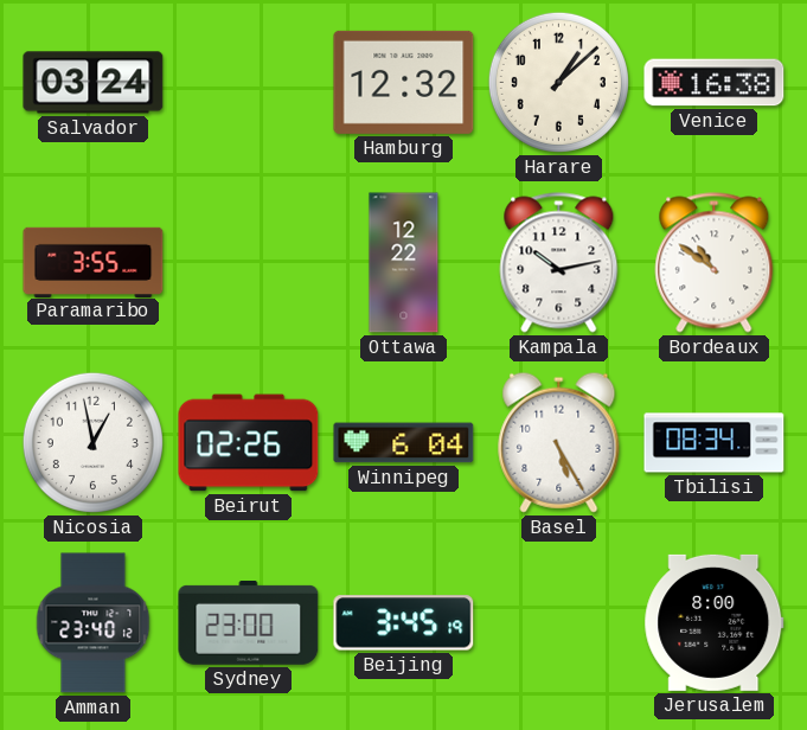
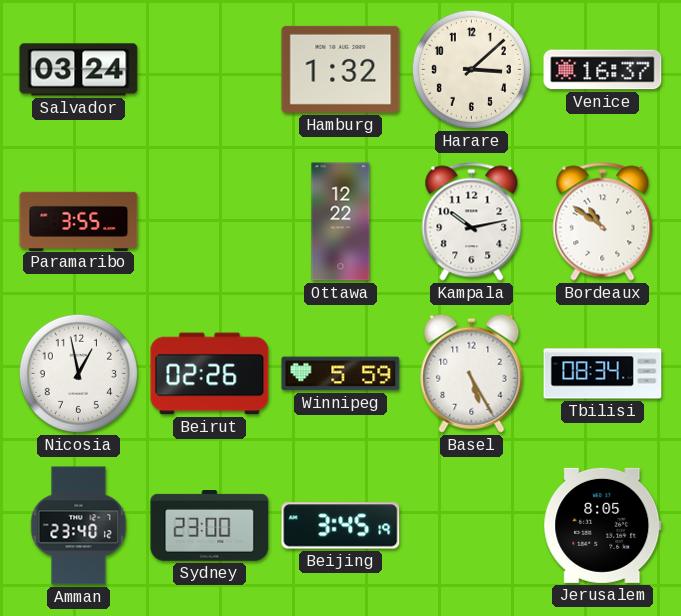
Hamburg: 12:32 -> 1:32
Harare: 1:08 -> 3:08
Venice: 16:38 -> 16:37
Winnipeg: 6:04 -> 5:59
Jerusalem: 8:00 -> 8:05
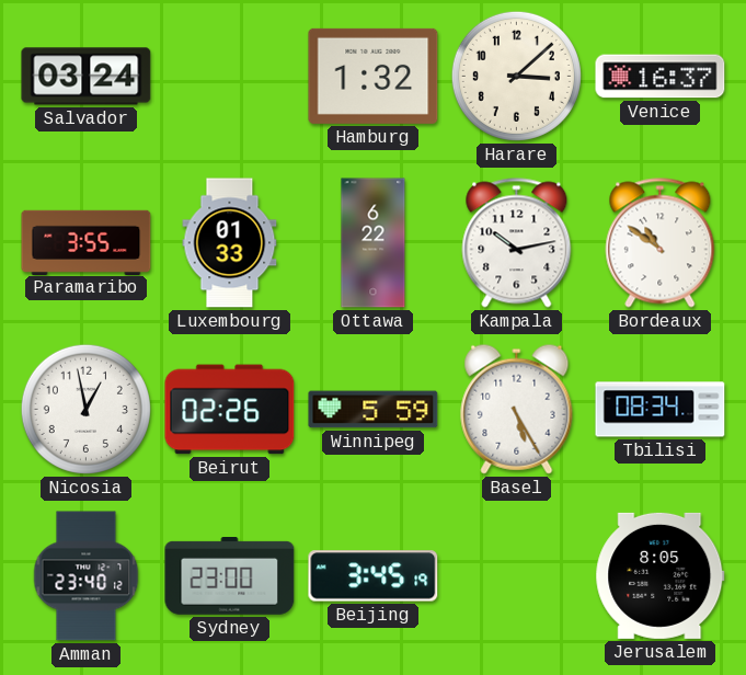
Luxembourg: none -> 01:33
Ottawa: 12:22 -> 6:22
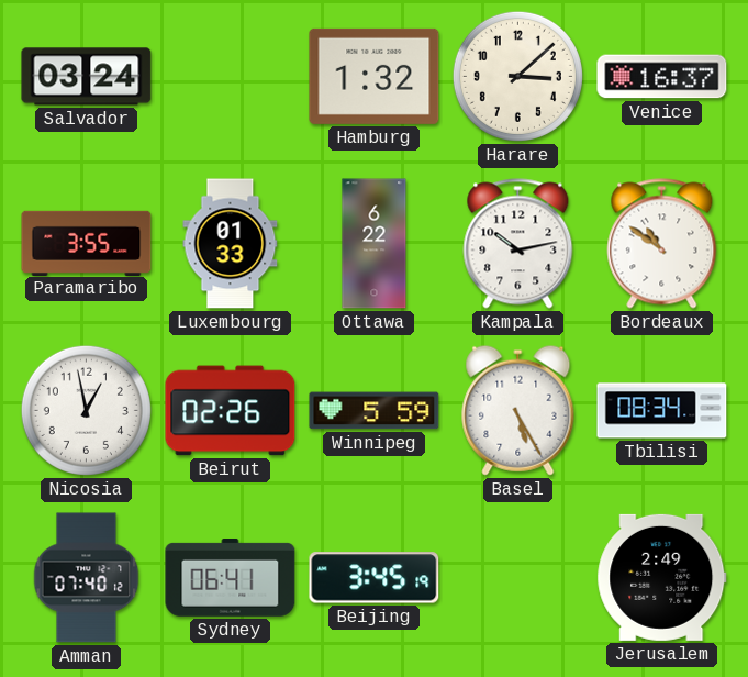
Amman: 23:40 -> 07:40
Sydney: 23:00 -> 06:41
Jerusalem: 8:05 -> 2:49
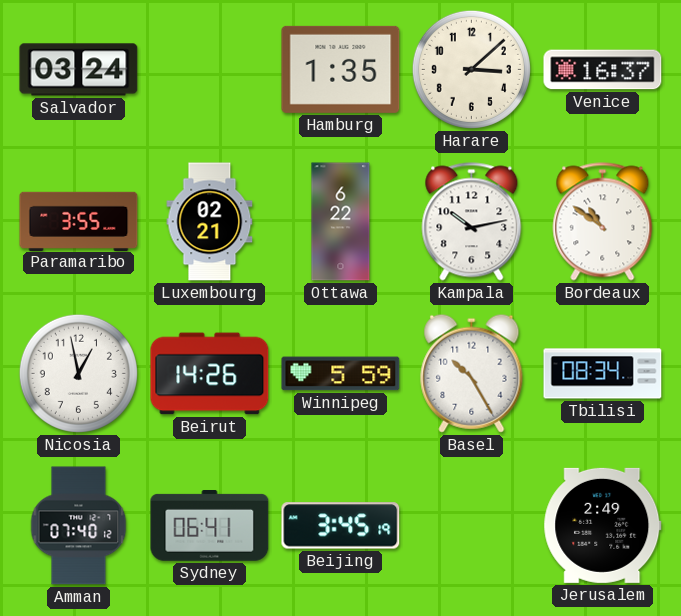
Hamburg: 1:32 -> 1:35
Luxembourg: 01:33 -> 02:21
Beirut: 02:26 -> 14:26
Basel: 5:25 -> 10:25
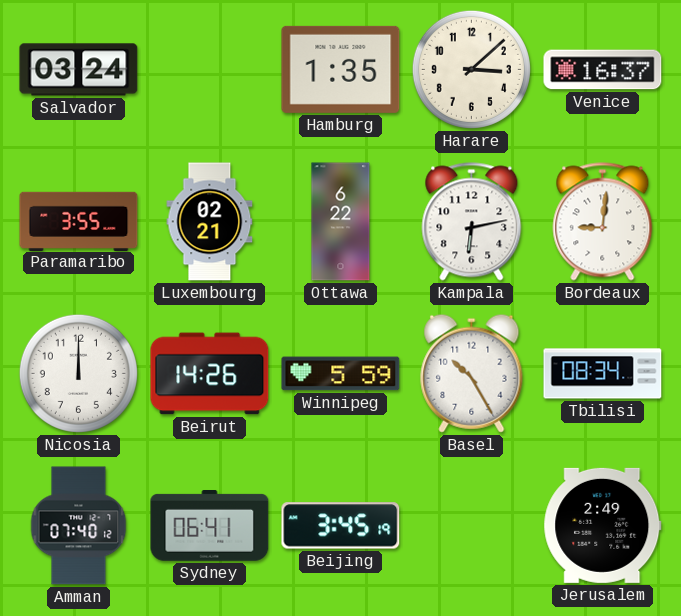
Kampala: 10:13 -> 6:13
Bordeaux: 10:51 -> 9:01
Nicosia: 12:58 -> 12:00
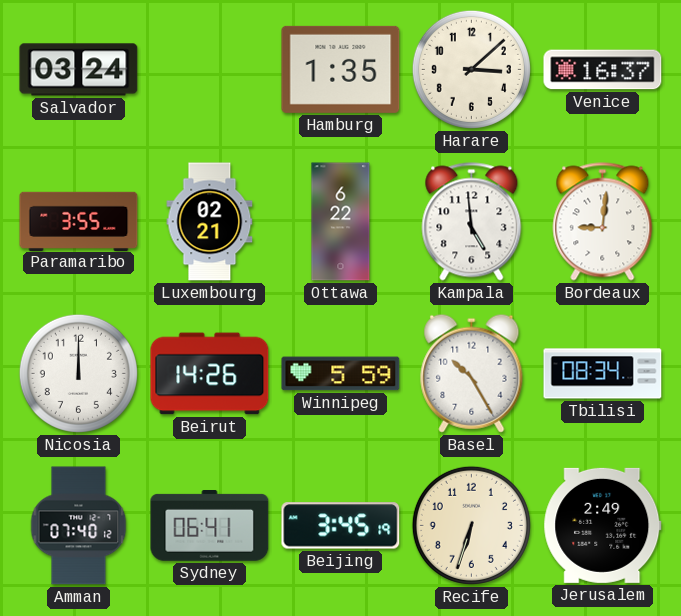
Kampala: 6:13 -> 4:59
Recife: none -> 6:33
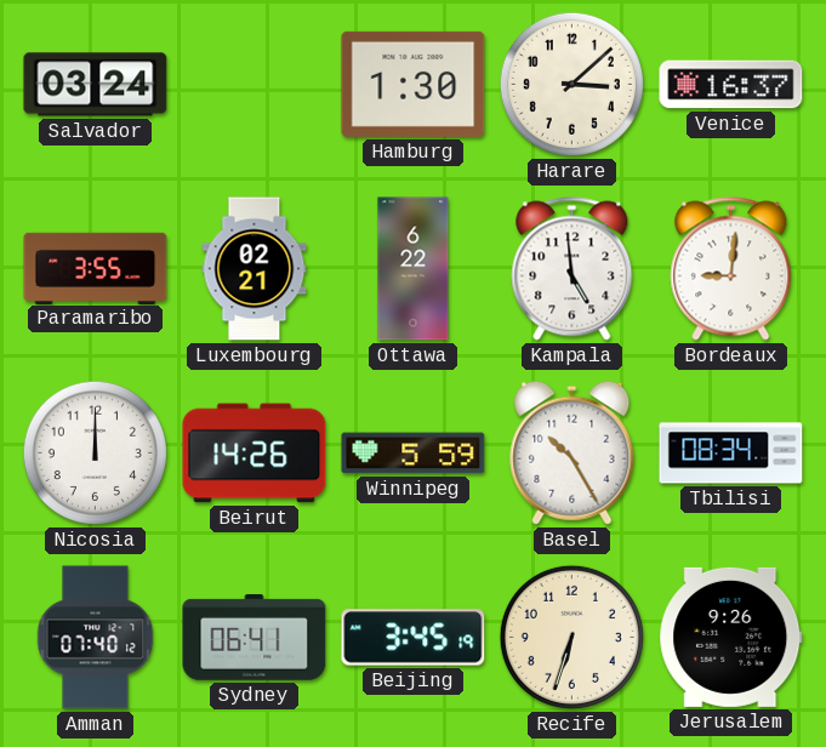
Hamburg: 1:35 -> 1:30
Jerusalem: 2:49 -> 9:26
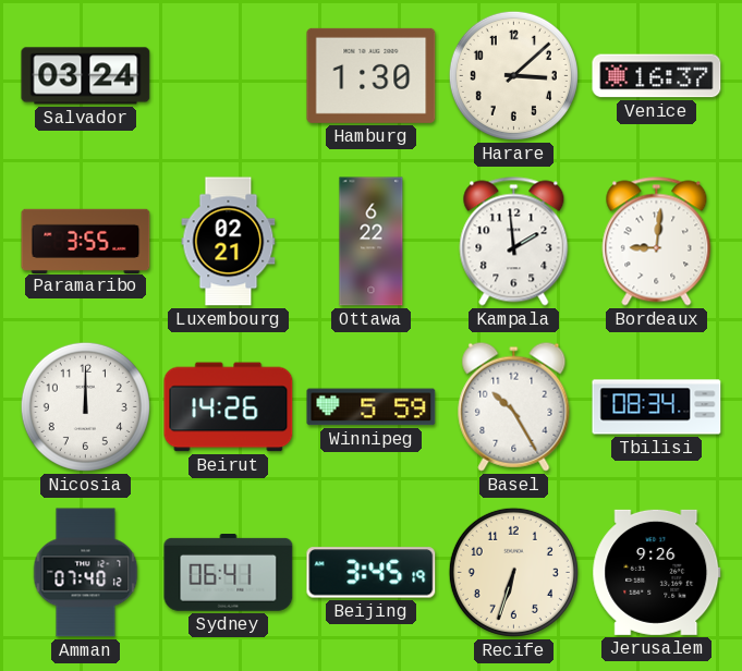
Kampala: 4:59 -> 1:59
